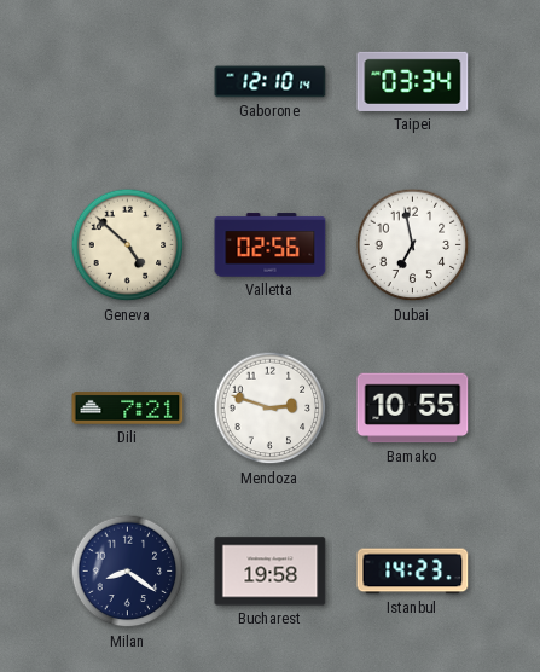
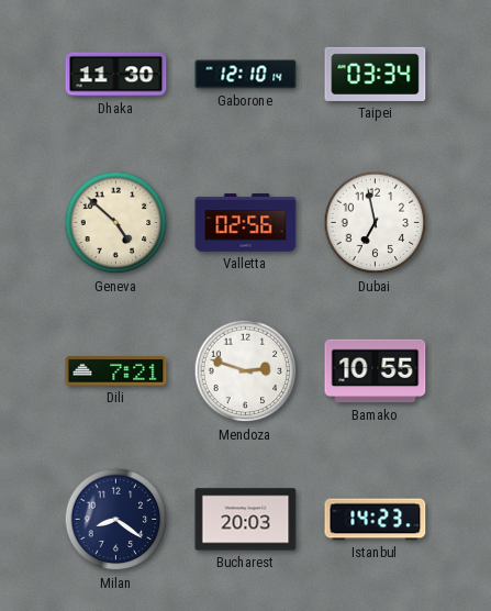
Dhaka: none -> 11:30
Bucharest: 19:58 -> 20:03
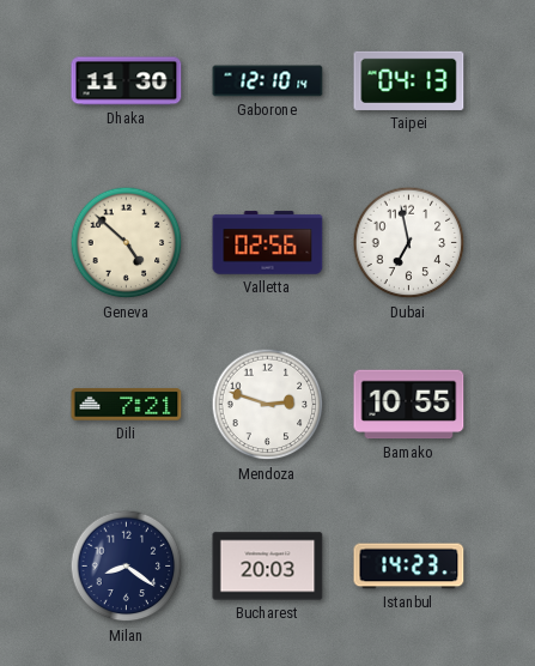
Taipei: 03:34 -> 04:13
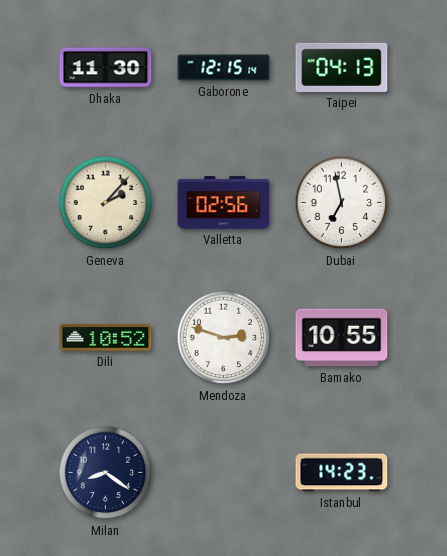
Gaborone: 12:10 -> 12:15
Geneva: 4:52 -> 2:07
Dili: 7:21 -> 10:52
Bucharest: 20:03 -> none
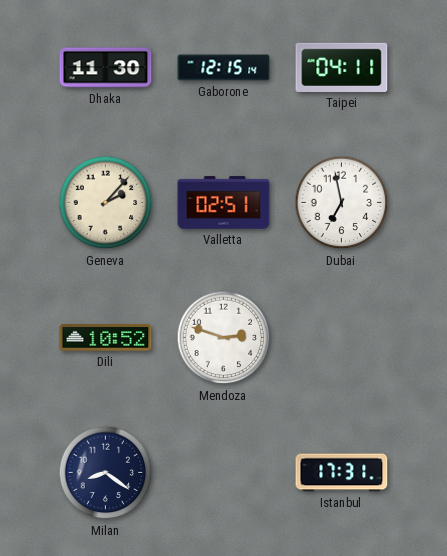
Taipei: 04:13 -> 04:11
Valletta: 02:56 -> 02:51
Bamako: 10:55 -> none
Istanbul: 14:23 -> 17:31
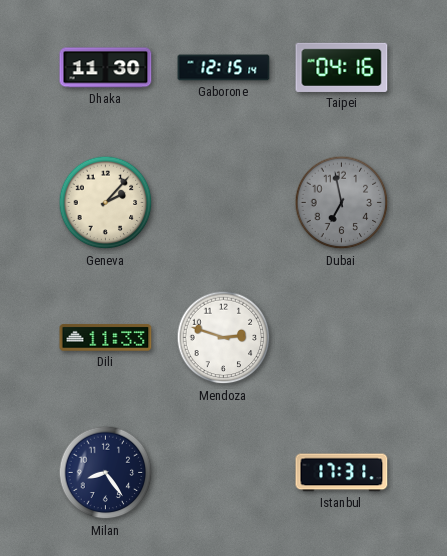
Taipei: 04:11 -> 04:16
Valletta: 02:51 -> none
Dubai dial: white -> grey
Dili: 10:52 -> 11:33
Milan: 8:21 -> 8:24
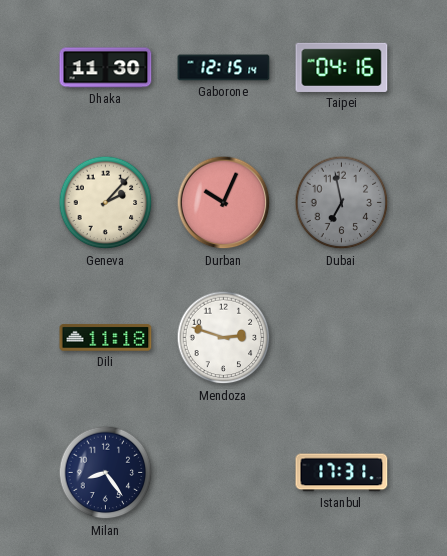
Durban: none -> 10:04
Dili: 11:33 -> 11:18
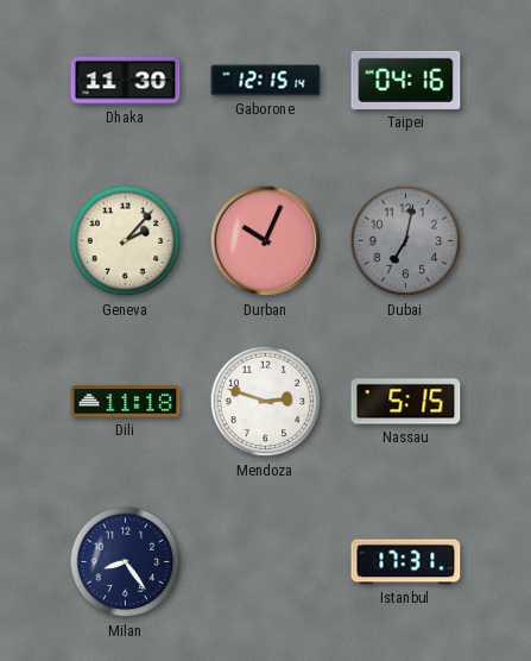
Dubai: 6:58 -> 7:02
Nassau: none -> 5:15
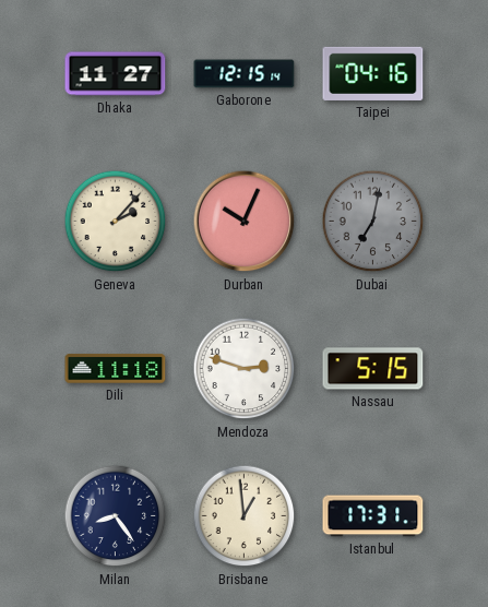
Dhaka: 11:30 -> 11:27
Brisbane: none -> 12:59
